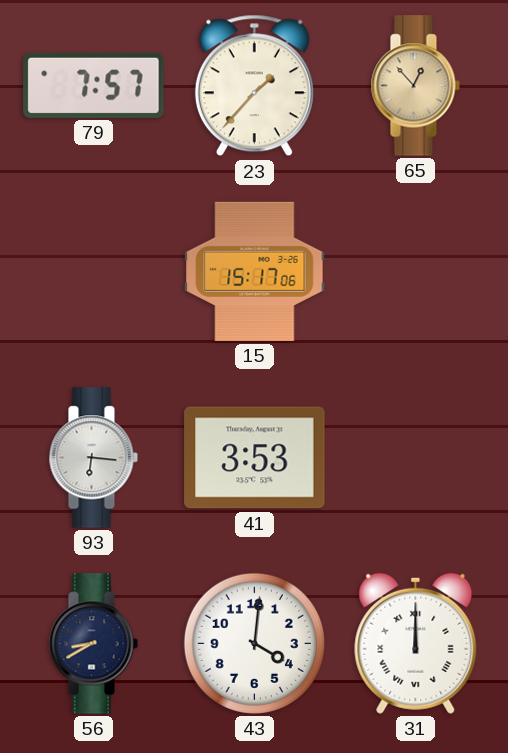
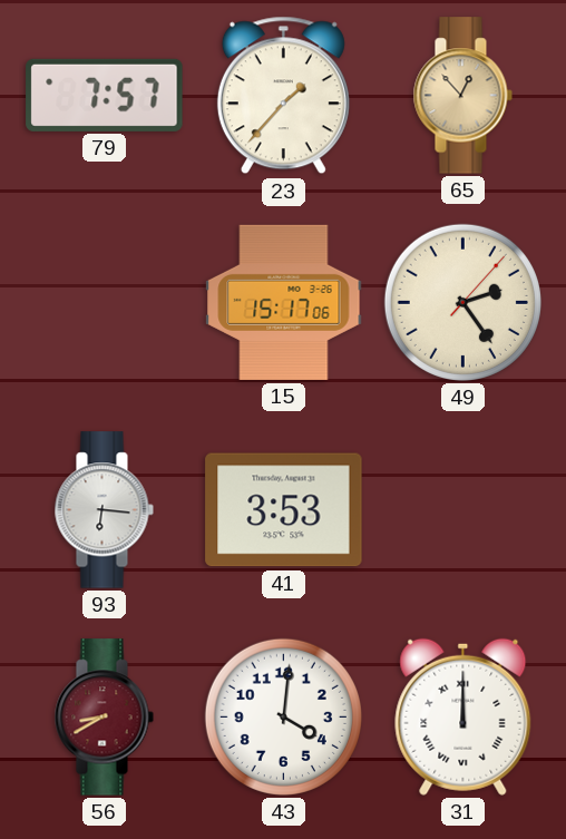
49: none -> 2:24
56 dial: navy -> burgundy
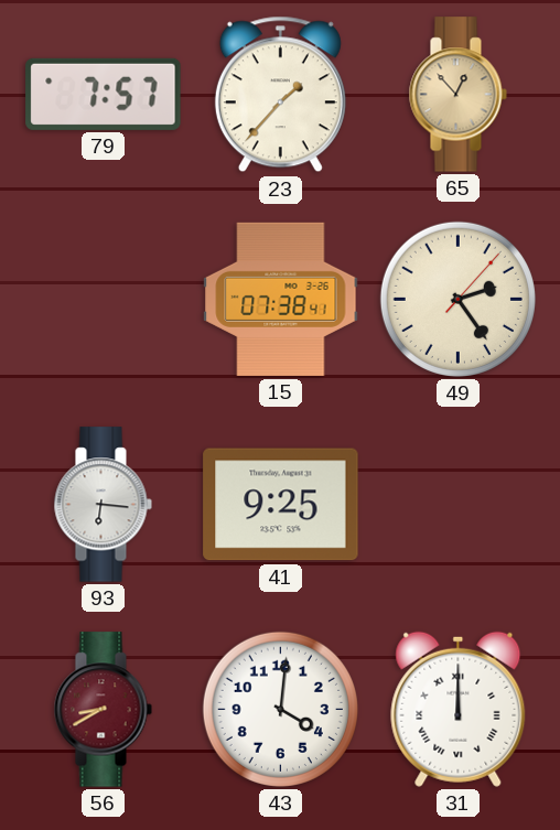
15: 15:17 -> 07:38
41: 3:53 -> 9:25
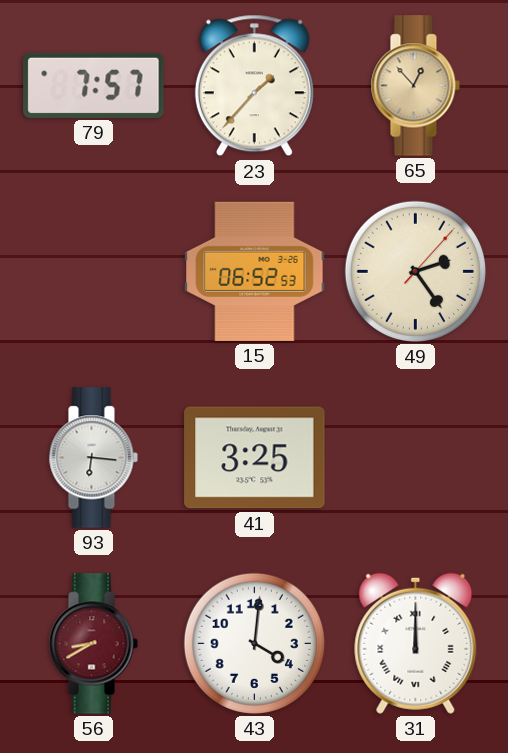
15: 07:38 -> 06:52
41: 9:25 -> 3:25
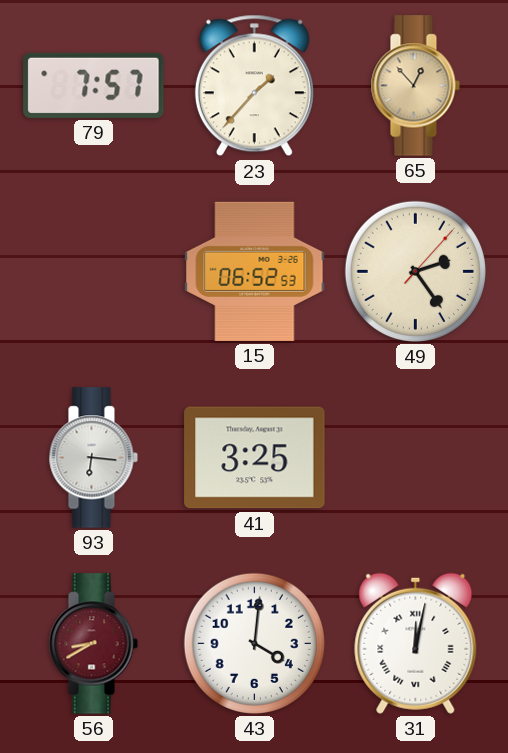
31: 12:00 -> 12:02
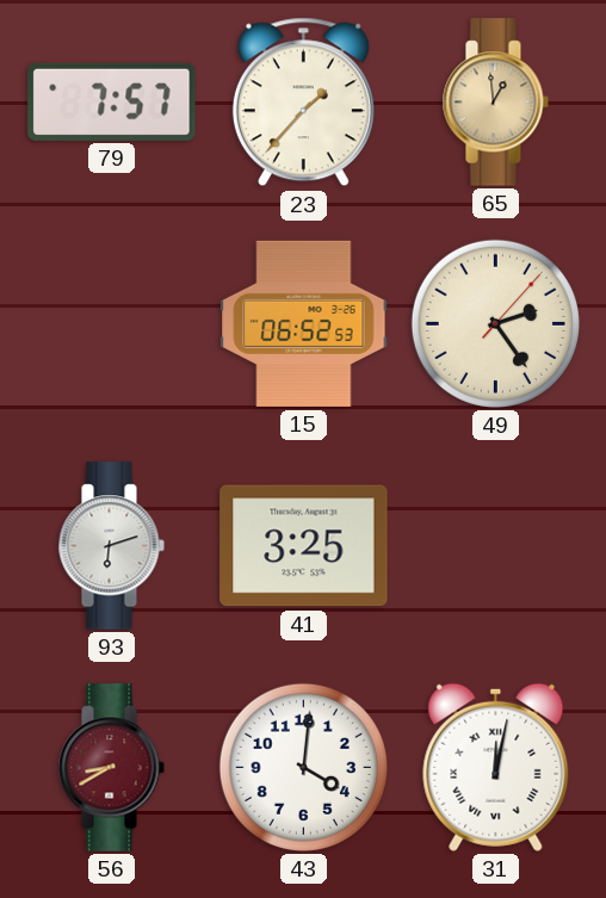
65: 12:53 -> 12:59
93: 6:16 -> 6:12
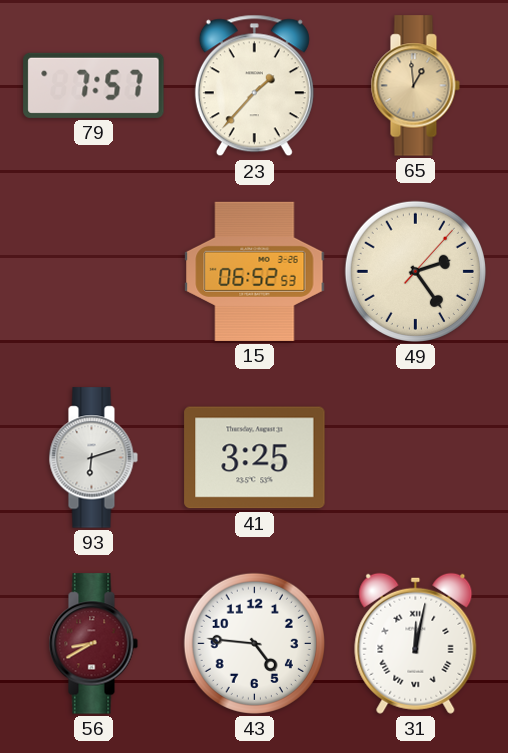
43: 4:01 -> 4:46
